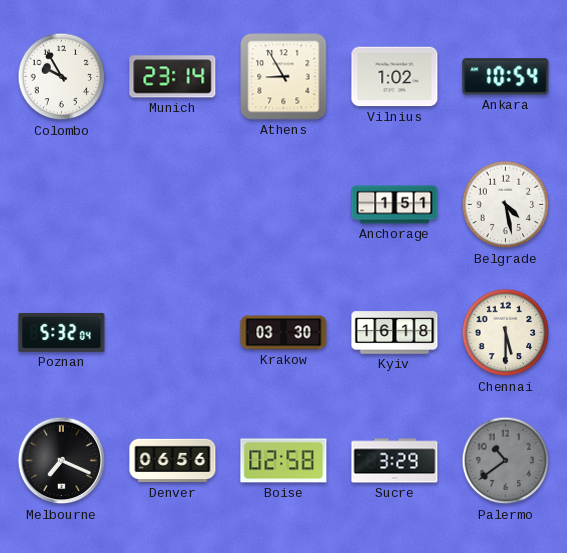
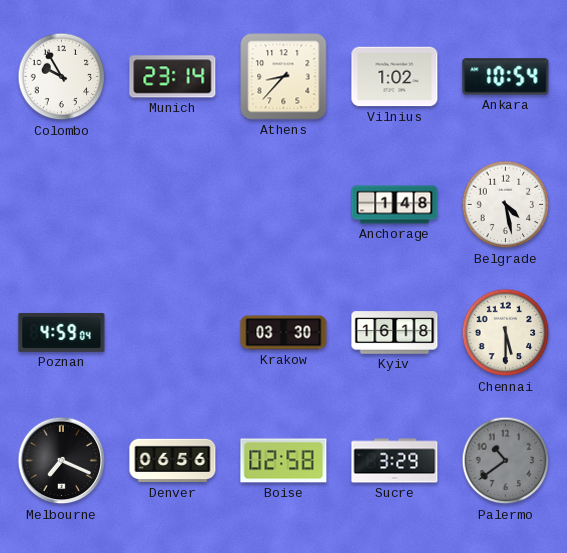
Athens: 8:55 -> 8:37
Anchorage: 1:51 -> 1:48
Poznan: 5:32 -> 4:59
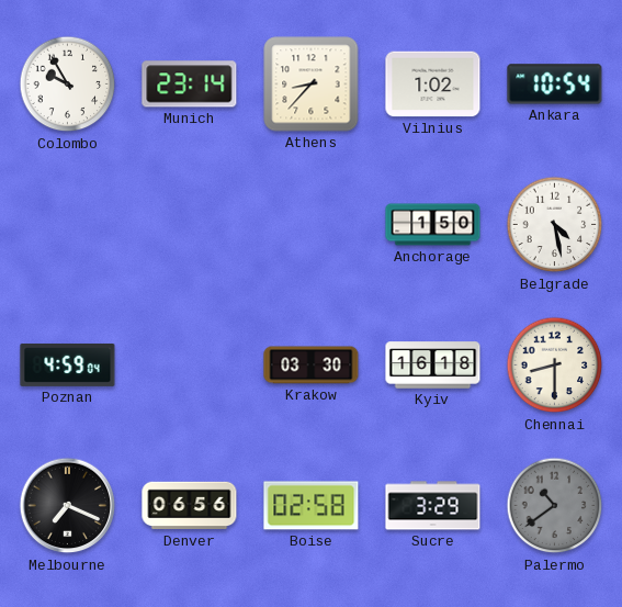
Anchorage: 1:48 -> 1:50
Chennai: 5:30 -> 8:30
